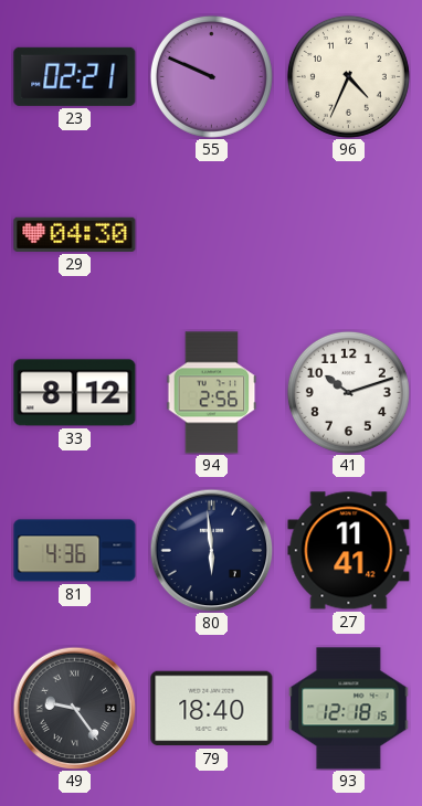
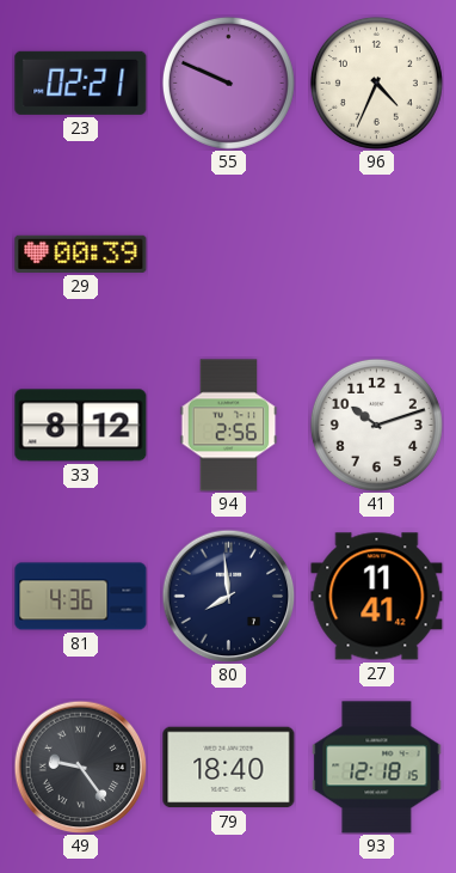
29: 04:30 -> 00:39
80: 5:59 -> 7:59
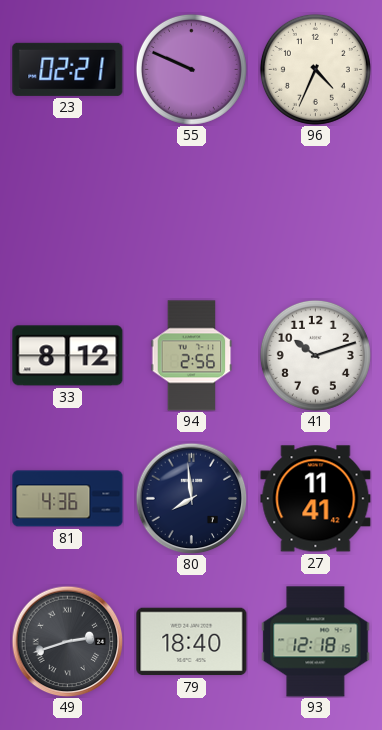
29: 00:39 -> none
49: 9:24 -> 2:42
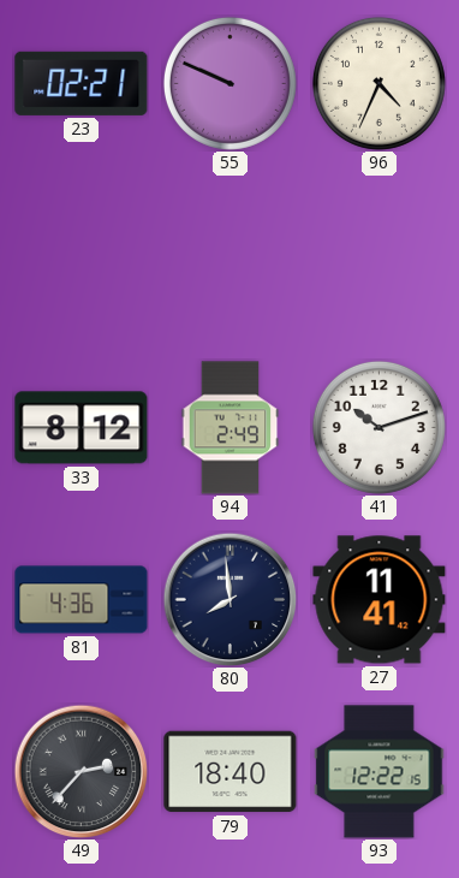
94: 2:56 -> 2:49
49: 2:42 -> 2:37
93: 12:18 -> 12:22
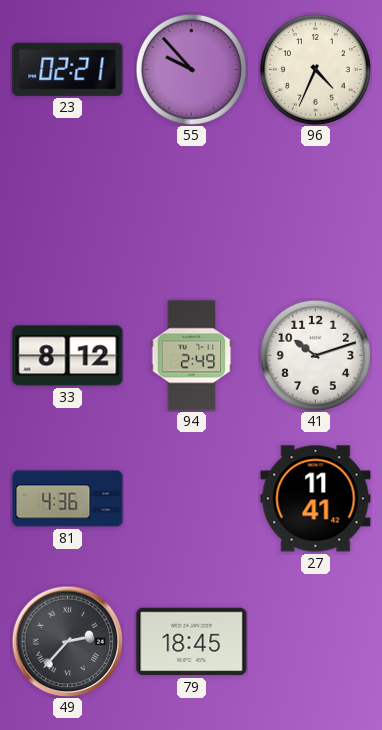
55: 9:49 -> 9:53
80: 7:59 -> none
79: 18:40 -> 18:45
93: 12:22 -> none
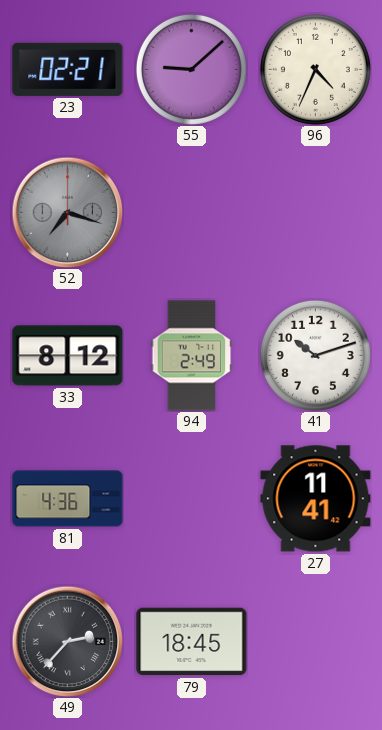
55: 9:53 -> 9:08
52: none -> 7:18
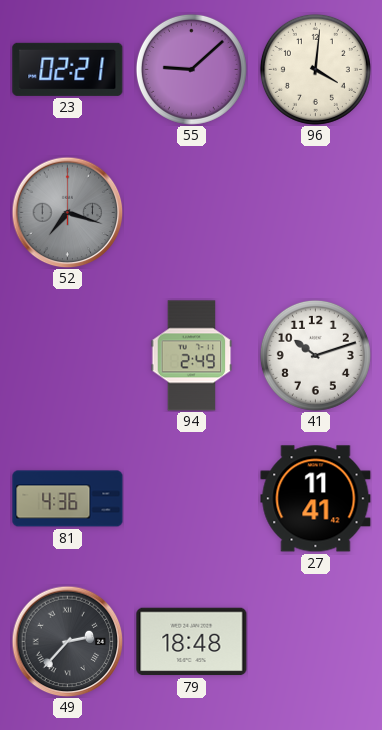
96: 4:34 -> 4:01
33: 8:12 -> none
79: 18:45 -> 18:48
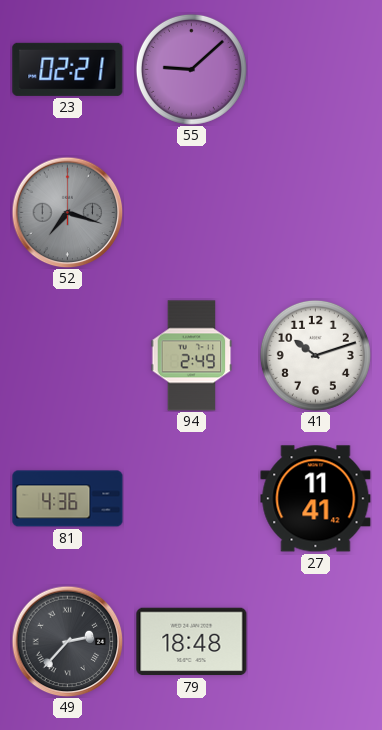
96: 4:01 -> none
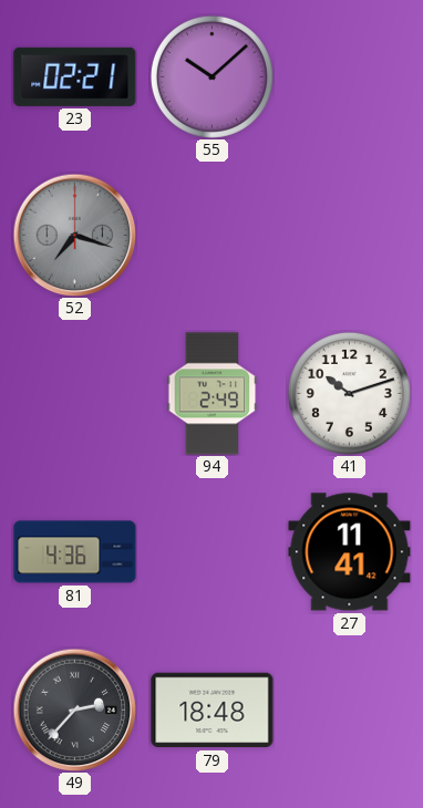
55: 9:08 -> 10:08
